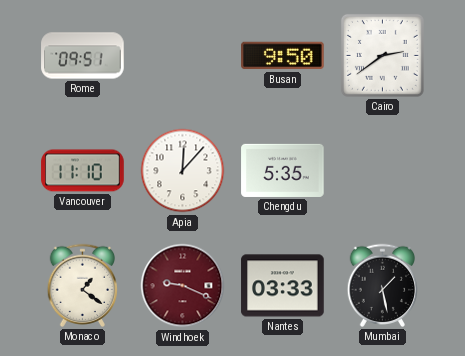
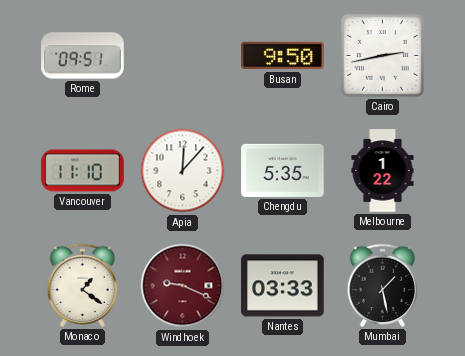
Cairo: 2:39 -> 2:43
Melbourne: none -> 1:22
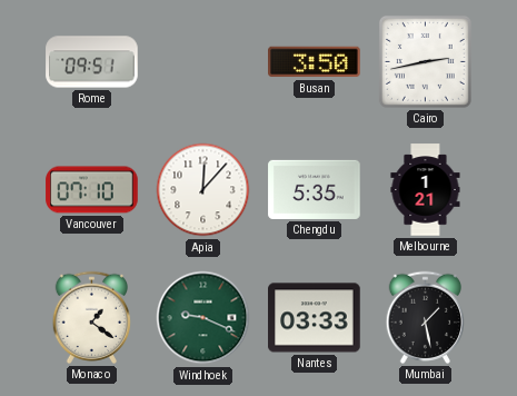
Busan: 9:50 -> 3:50
Vancouver: 11:10 -> 07:10
Melbourne: 1:22 -> 1:21
Windhoek dial: burgundy -> green
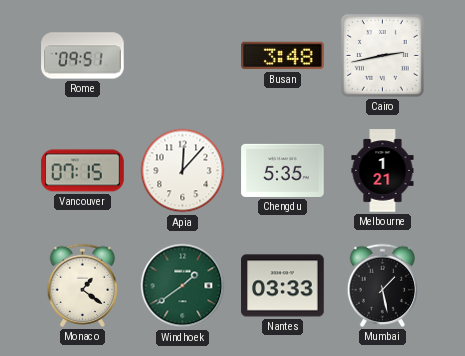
Busan: 3:50 -> 3:48
Vancouver: 07:10 -> 07:15
Windhoek: 9:19 -> 1:39
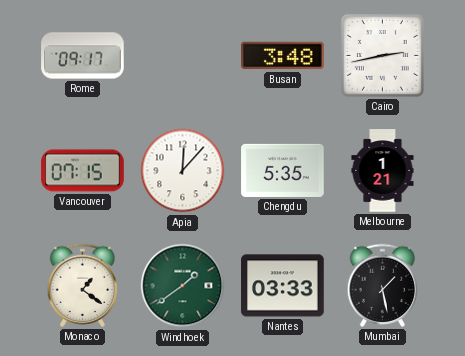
Rome: 09:51 -> 09:17
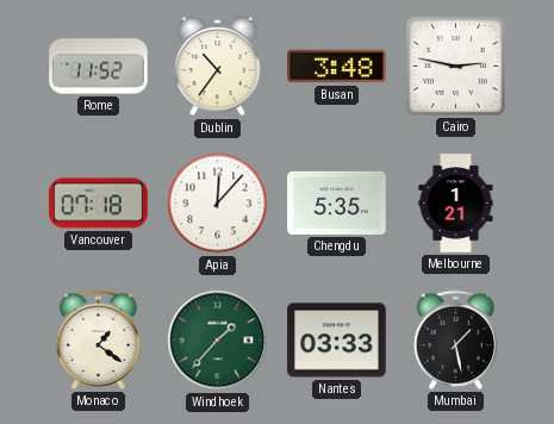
Rome: 09:17 -> 11:52
Dublin: none -> 10:36
Cairo: 2:43 -> 2:47
Vancouver: 07:15 -> 07:18
Windhoek: 1:39 -> 1:37
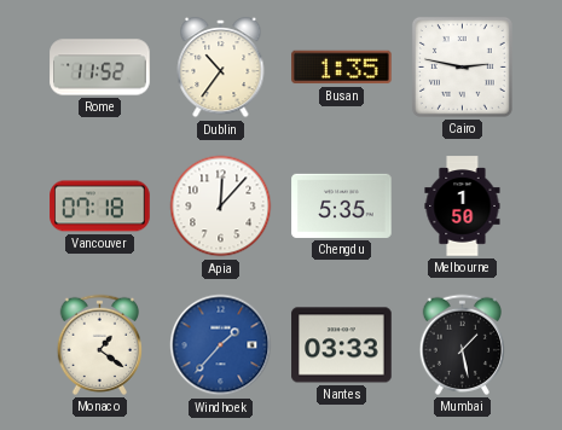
Busan: 3:48 -> 1:35
Melbourne: 1:21 -> 1:50
Windhoek dial: green -> blue
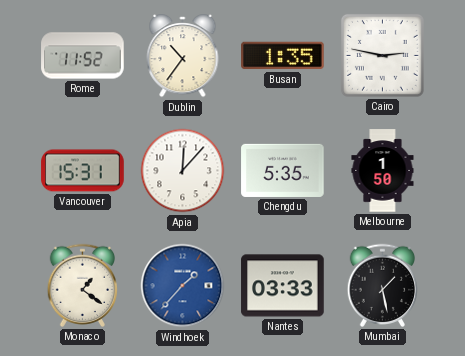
Vancouver: 07:18 -> 15:31
